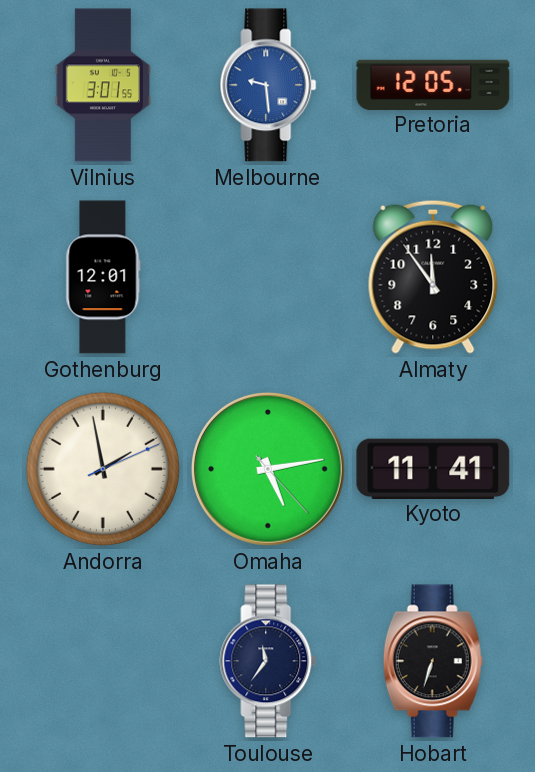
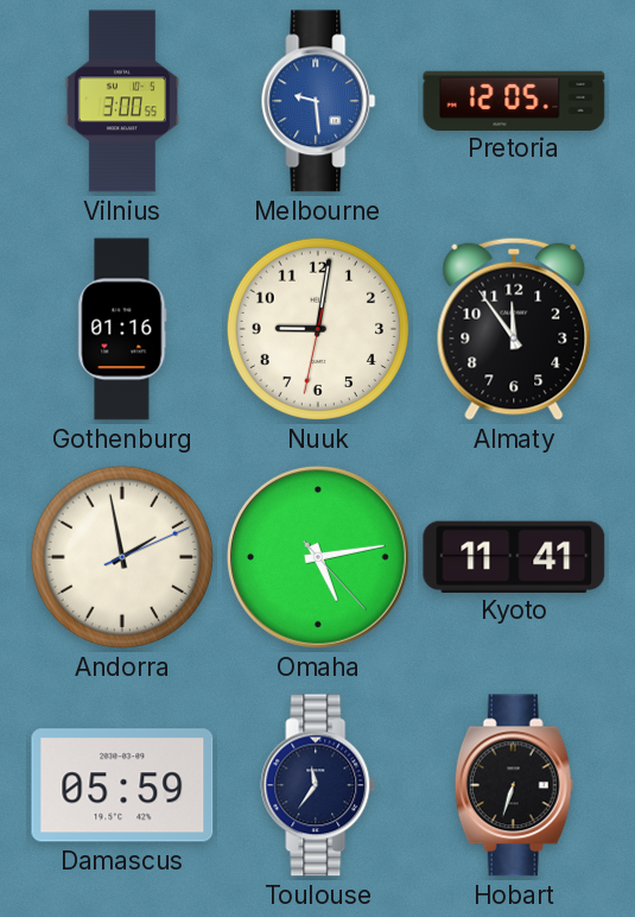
Vilnius: 3:01 -> 3:00
Gothenburg: 12:01 -> 01:16
Nuuk: none -> 9:01
Damascus: none -> 05:59
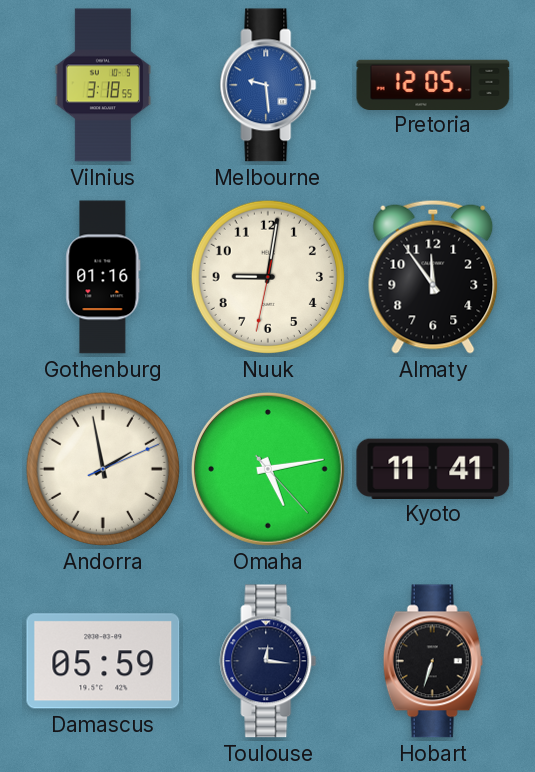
Vilnius: 3:00 -> 3:18
Toulouse: 11:36 -> 12:16
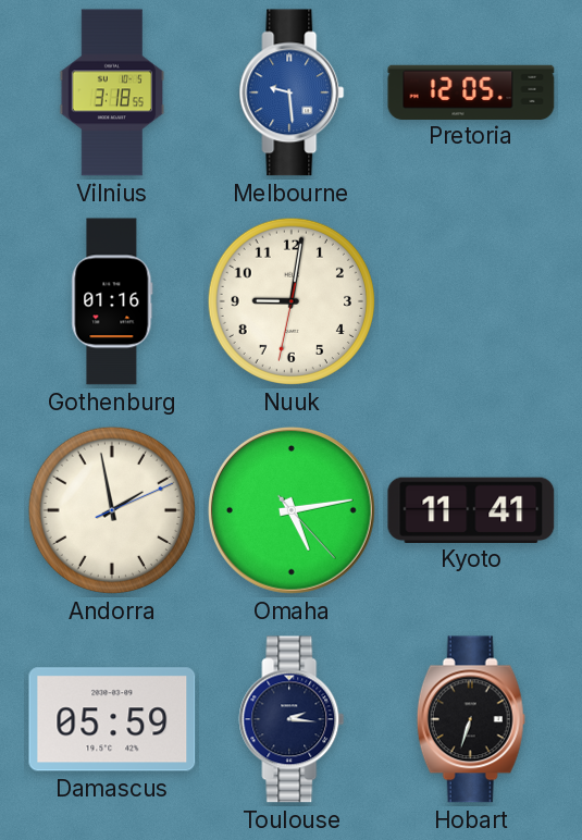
Almaty: 11:54 -> none
Toulouse: 12:16 -> 2:16
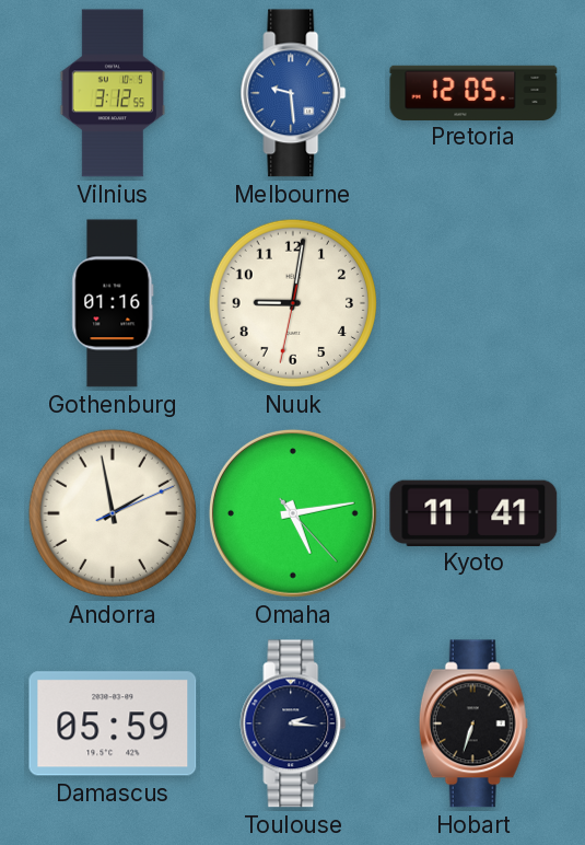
Vilnius: 3:18 -> 3:12
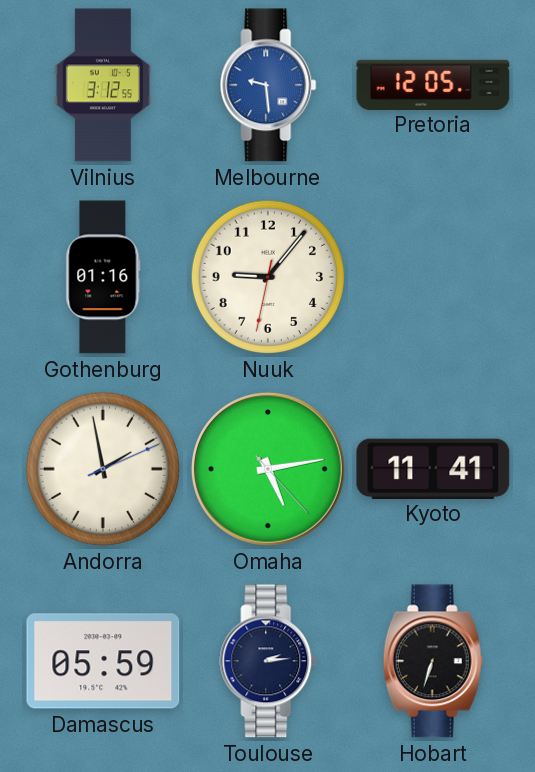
Nuuk: 9:01 -> 9:06
Toulouse: 2:16 -> 2:14
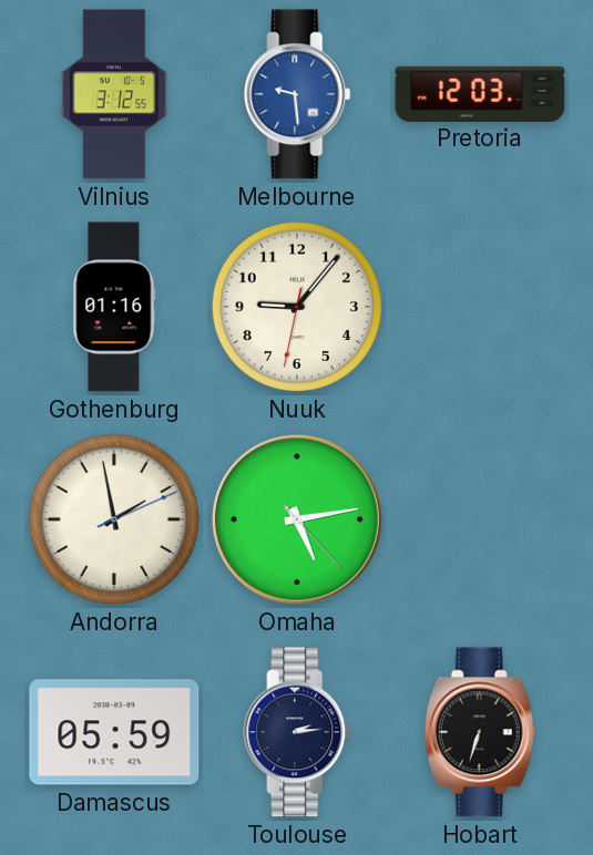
Pretoria: 12:05 -> 12:03
Kyoto: 11:41 -> none
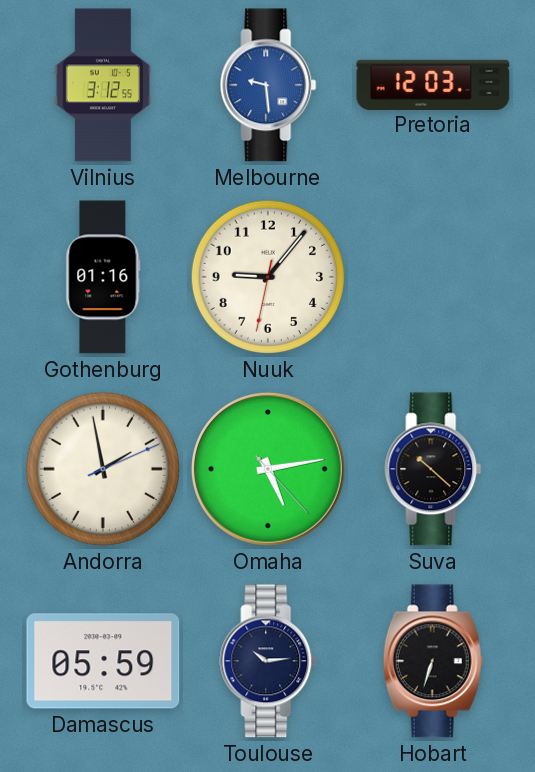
Suva: none -> 10:22
Toulouse: 2:14 -> 10:14
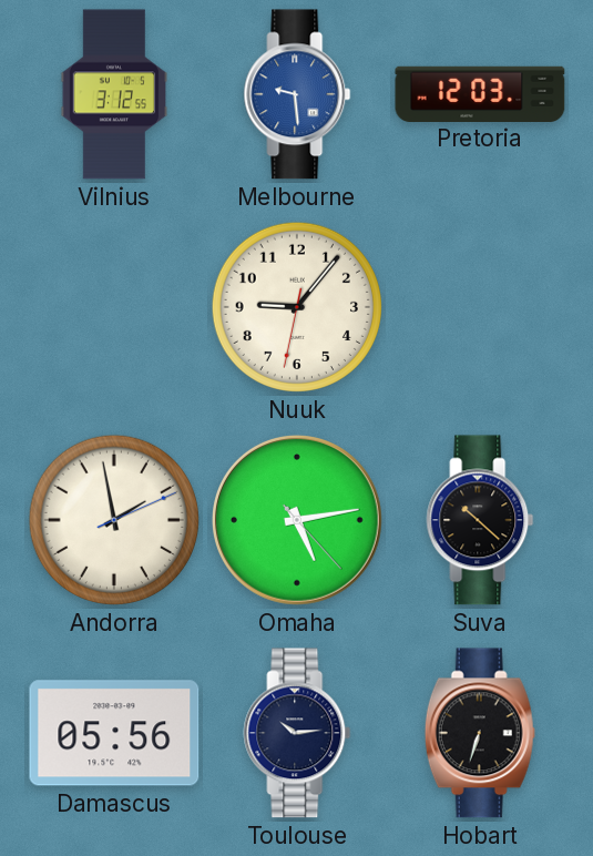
Gothenburg: 01:16 -> none
Damascus: 05:59 -> 05:56
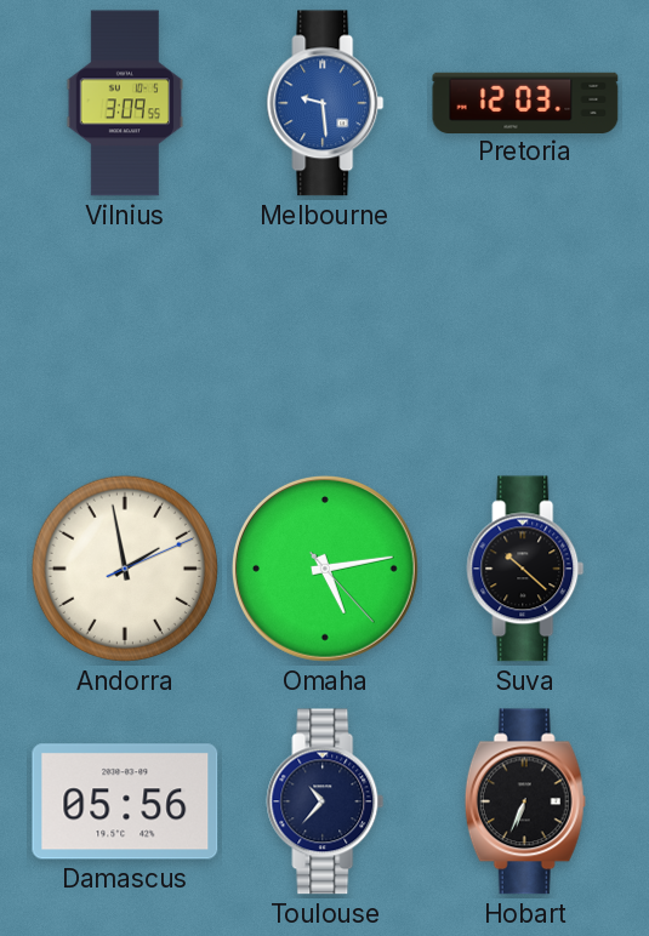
Vilnius: 3:12 -> 3:09
Nuuk: 9:06 -> none
Toulouse: 10:14 -> 10:37
Hobart: 6:33 -> 6:34
